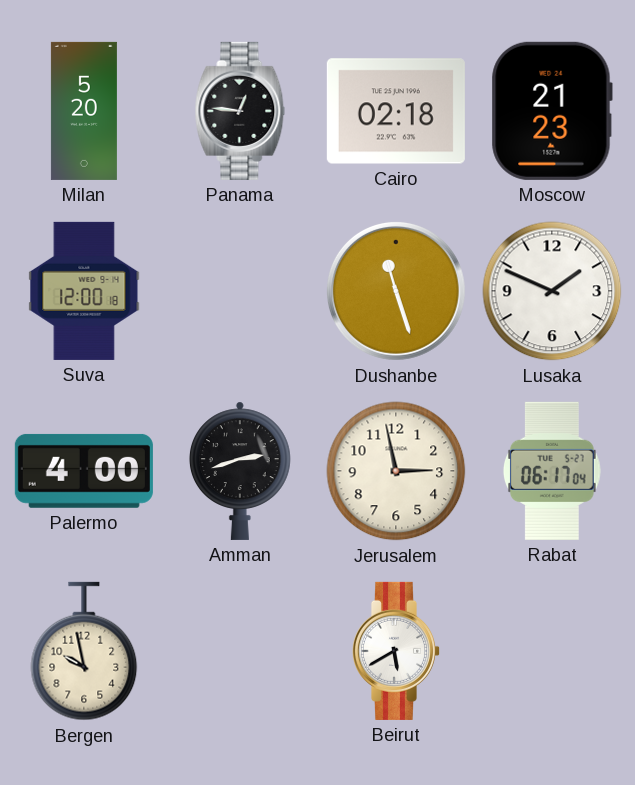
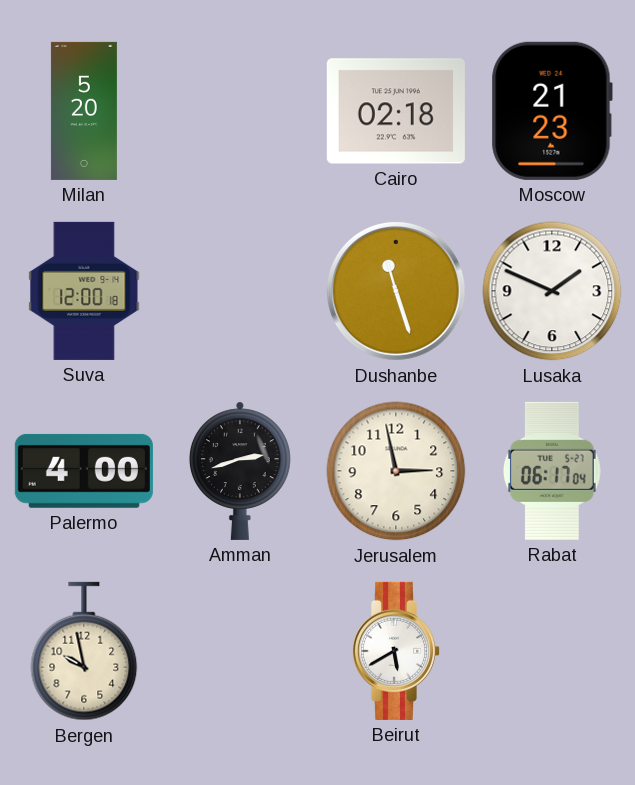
Panama: 12:46 -> none
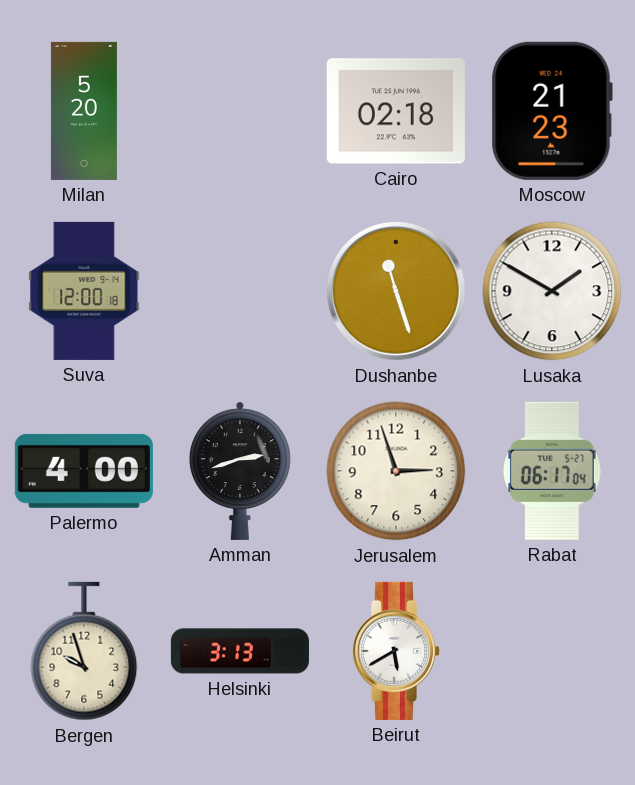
Lusaka: 1:49 -> 1:50
Jerusalem: 2:58 -> 2:57
Bergen: 9:58 -> 9:57
Helsinki: none -> 3:13
